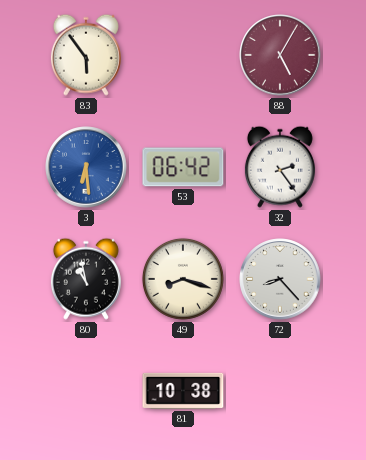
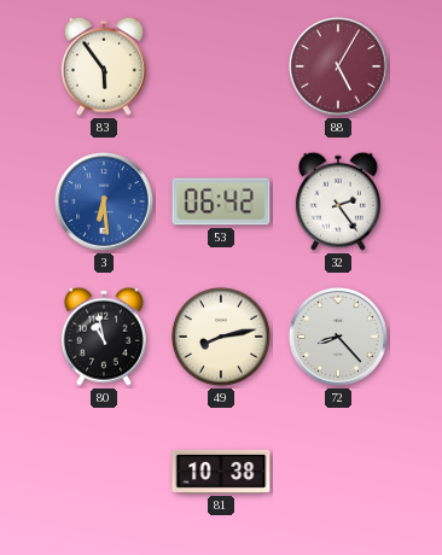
49: 8:18 -> 8:13
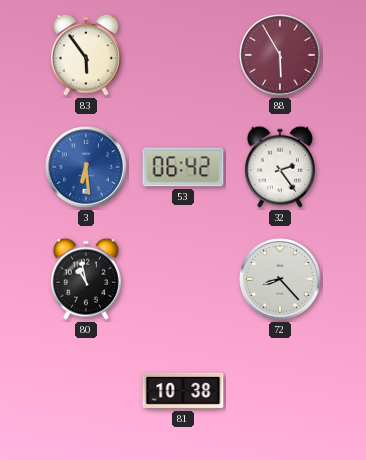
88: 5:05 -> 5:55
49: 8:13 -> none
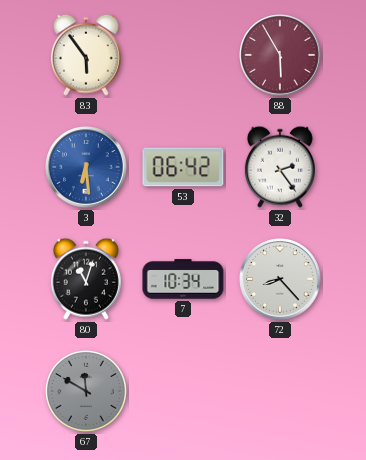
80: 10:58 -> 11:03
7: none -> 10:34
67: none -> 11:50
81: 10:38 -> none
